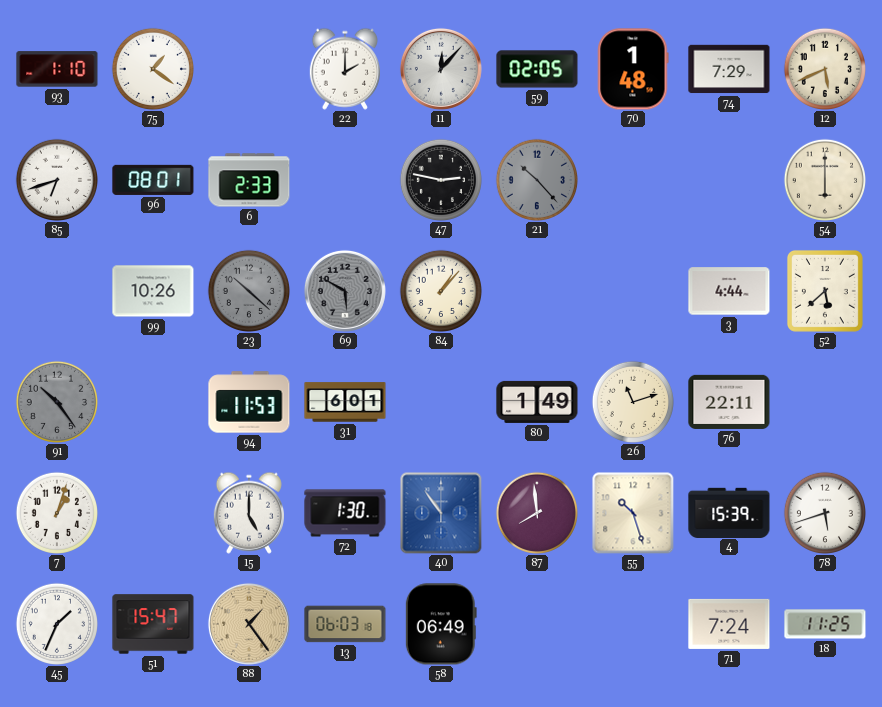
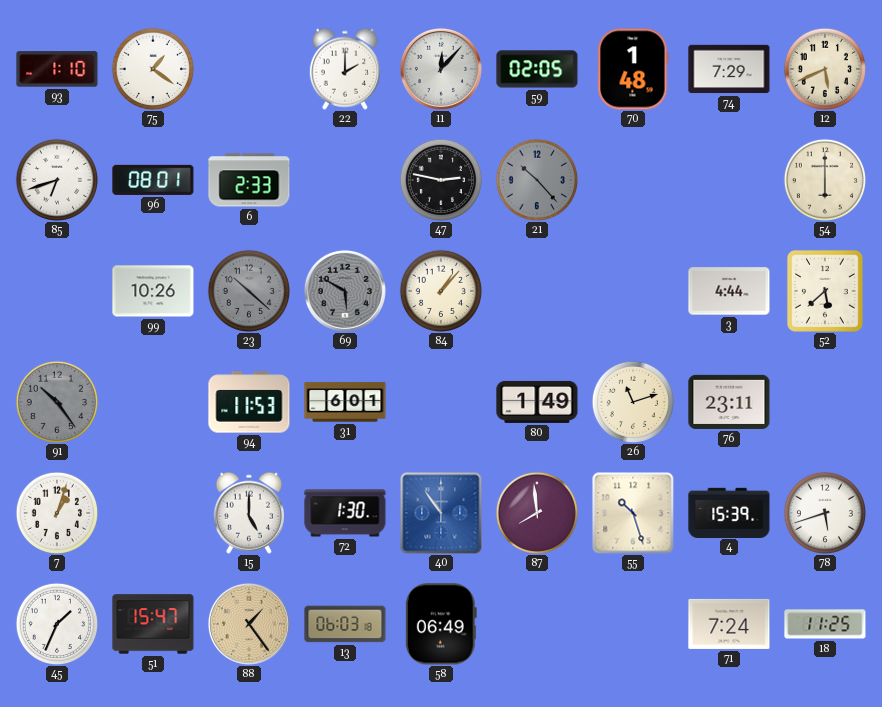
76: 22:11 -> 23:11
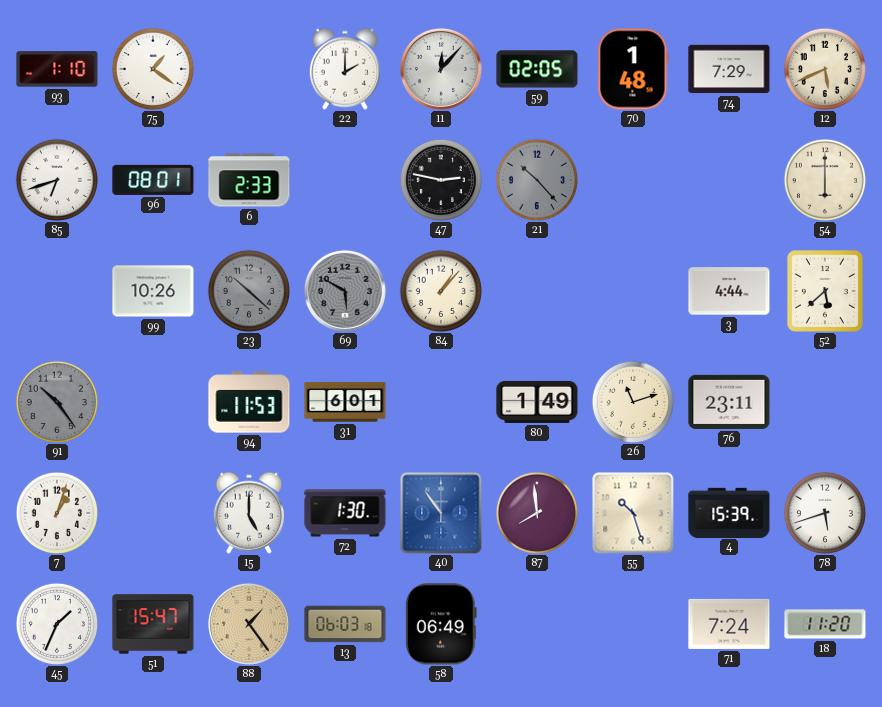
18: 11:25 -> 11:20
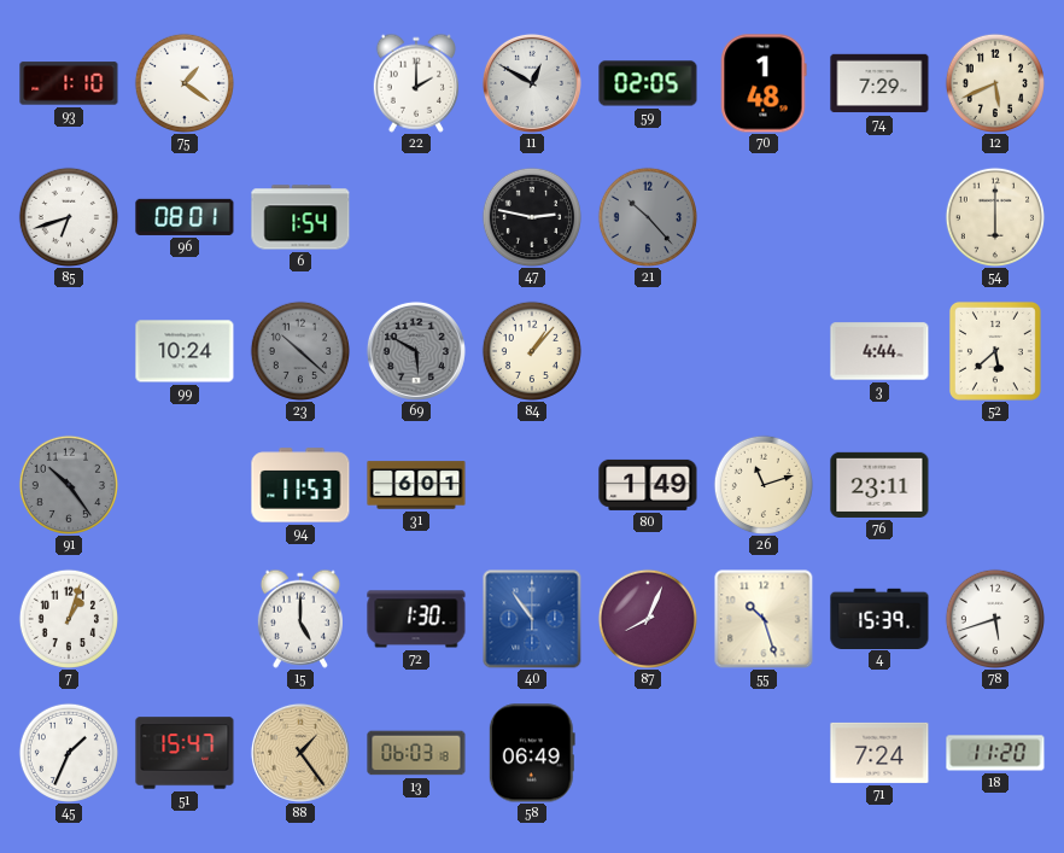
11: 12:07 -> 12:50
6: 2:33 -> 1:54
99: 10:26 -> 10:24
87: 7:59 -> 8:04
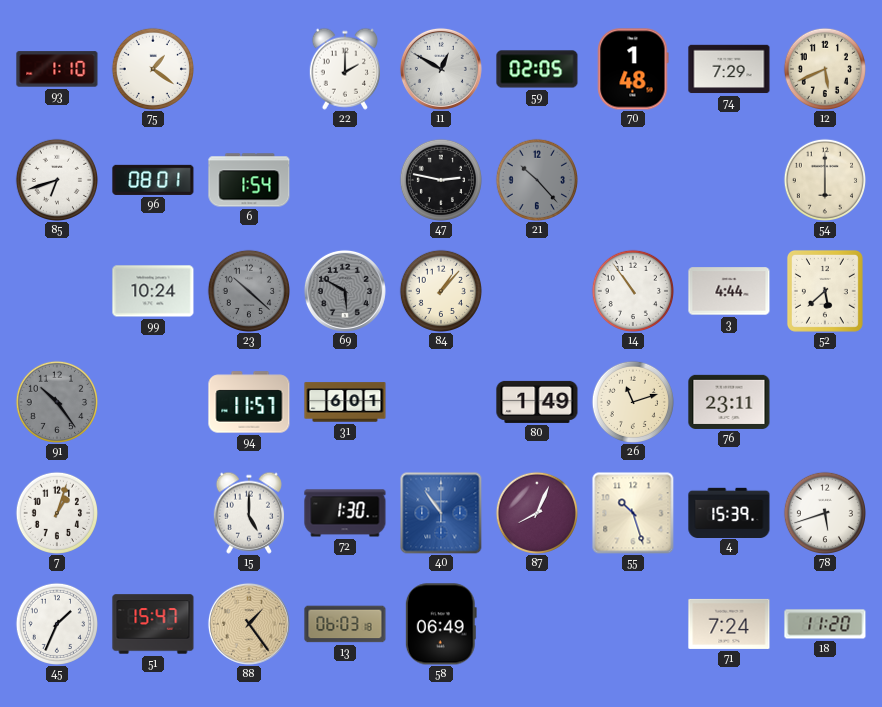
14: none -> 10:54
94: 11:53 -> 11:57
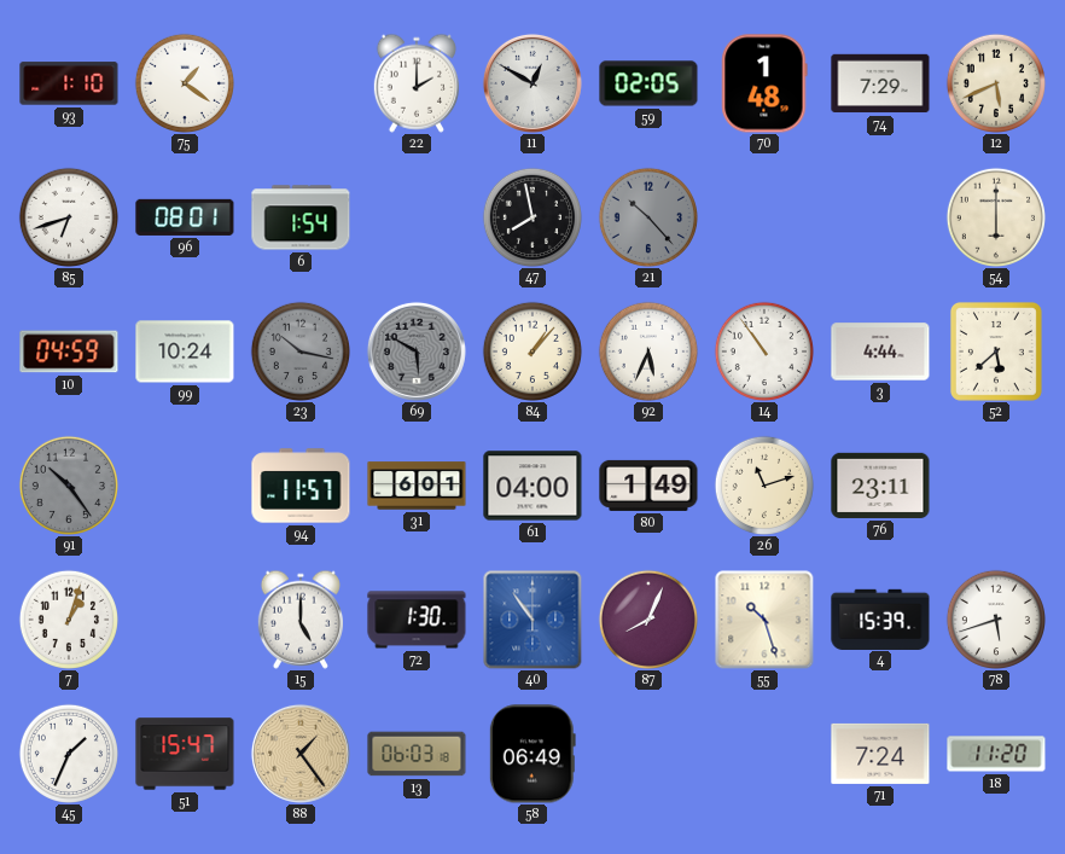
47: 2:47 -> 7:58
10: none -> 04:59
23: 10:22 -> 10:17
92: none -> 5:34
61: none -> 04:00
